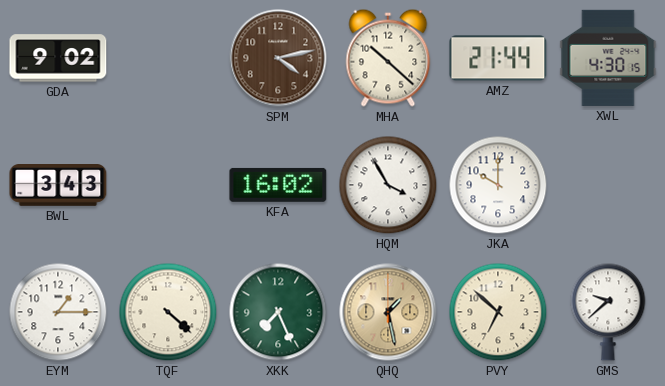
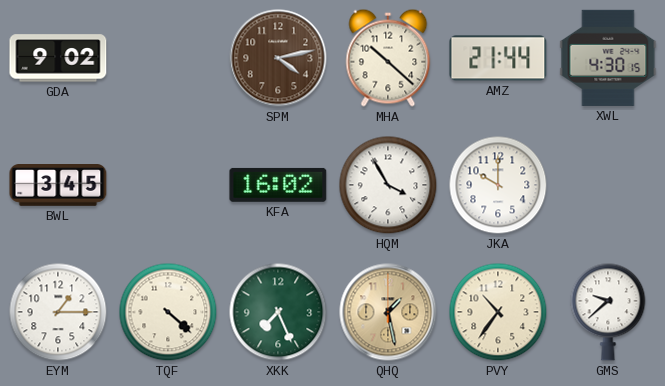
BWL: 3:43 -> 3:45
PVY: 6:52 -> 10:36
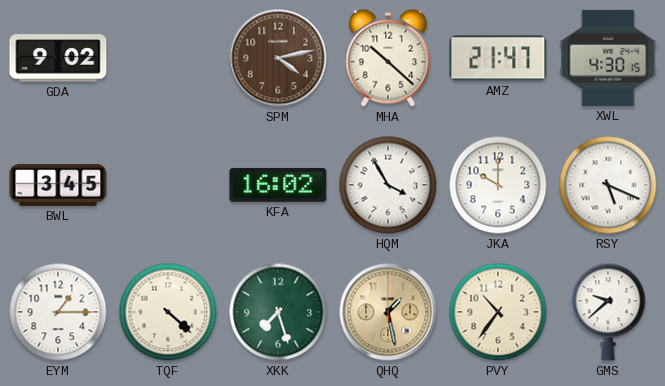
AMZ: 21:44 -> 21:47
RSY: none -> 5:19
XKK: 7:26 -> 7:27
